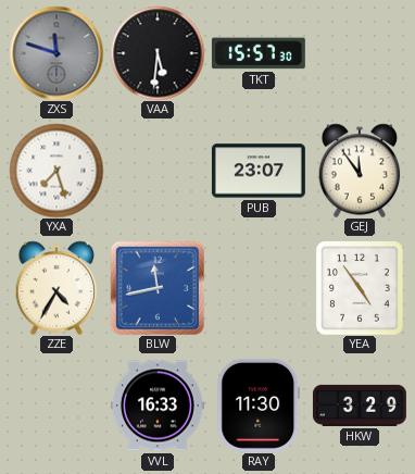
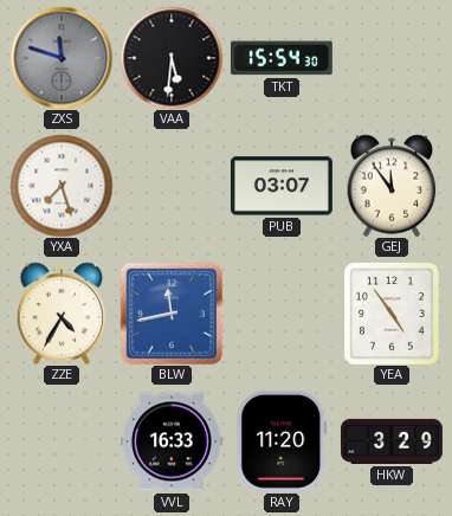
TKT: 15:57 -> 15:54
PUB: 23:07 -> 03:07
RAY: 11:30 -> 11:20
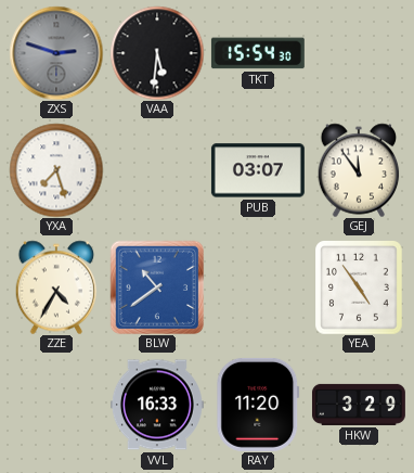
ZXS: 11:48 -> 2:48
BLW: 11:43 -> 10:39
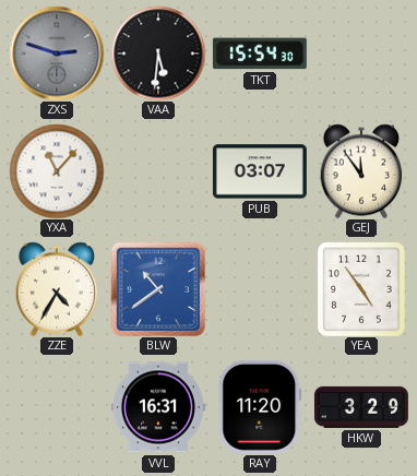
YXA: 7:27 -> 11:07
VVL: 16:33 -> 16:31
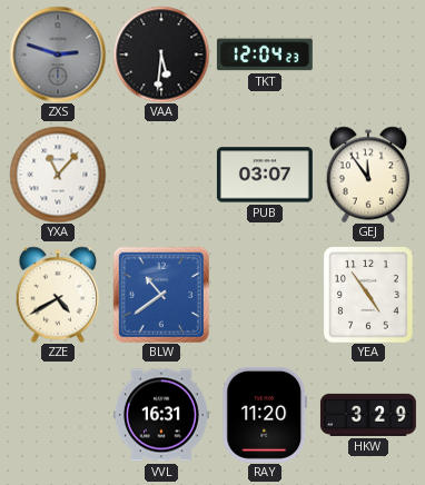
TKT: 15:54 -> 12:04
ZZE: 4:35 -> 4:40
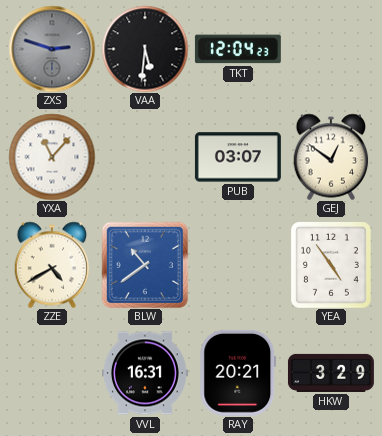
GEJ: 11:54 -> 12:51
RAY: 11:20 -> 20:21
